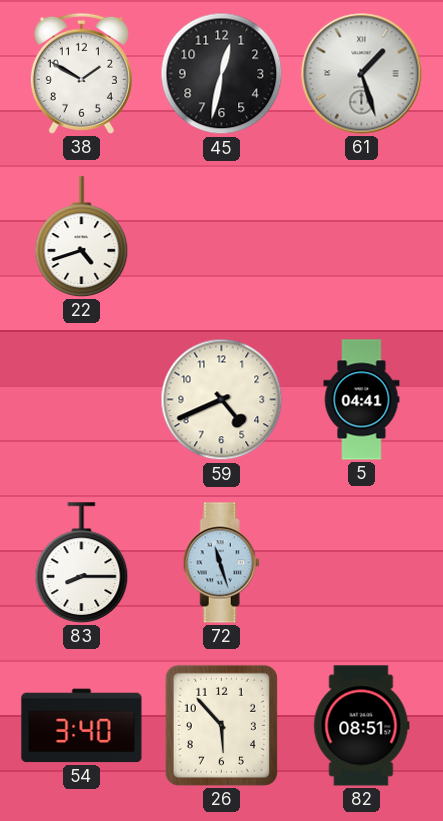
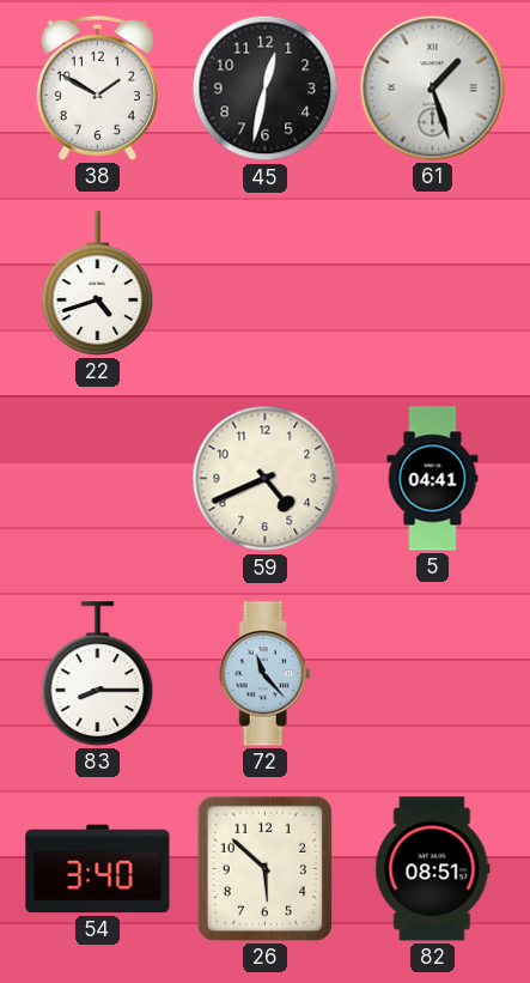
72: 11:27 -> 11:23
26: 5:53 -> 5:52
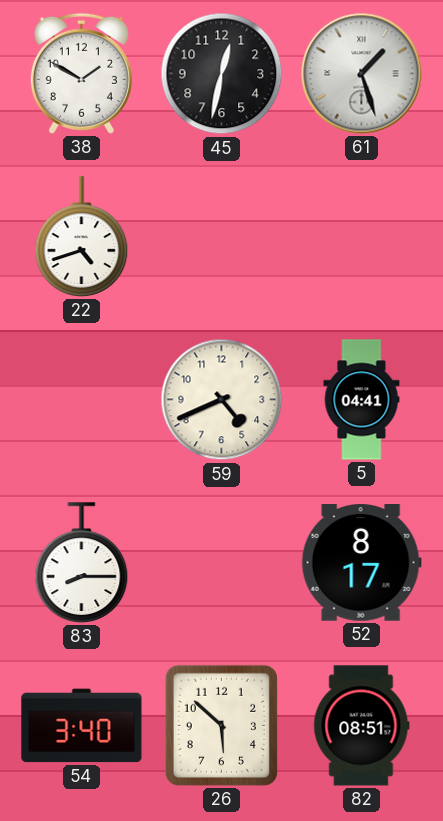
72: 11:23 -> none
52: none -> 8:17
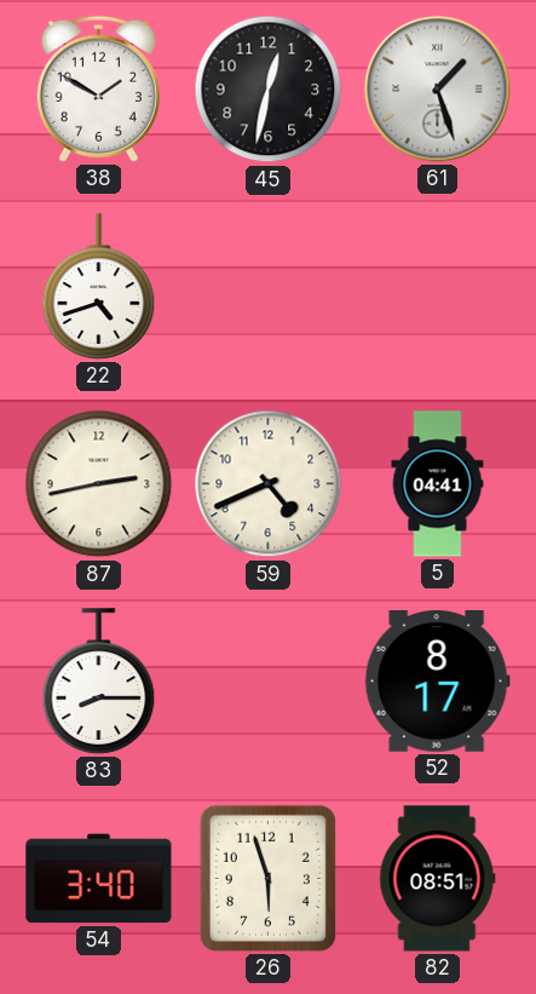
87: none -> 2:43
26: 5:52 -> 5:57
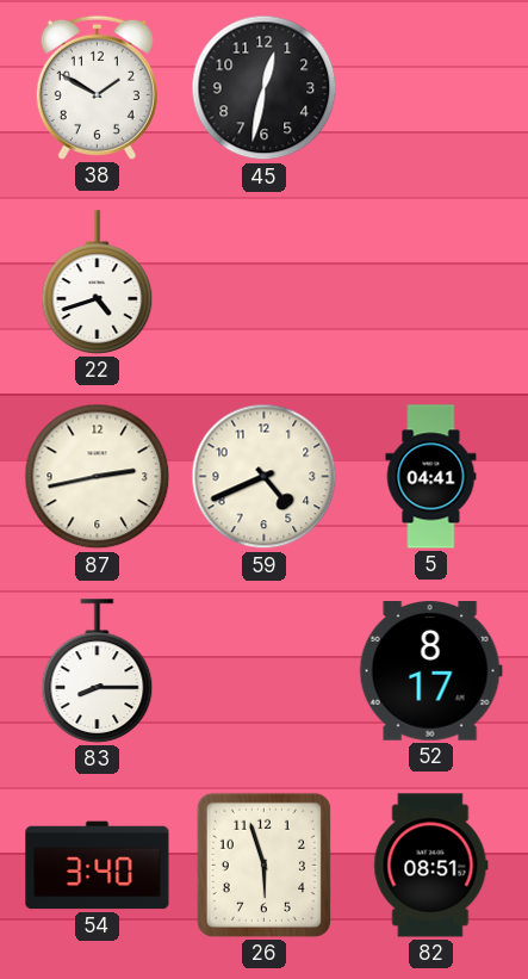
61: 1:27 -> none
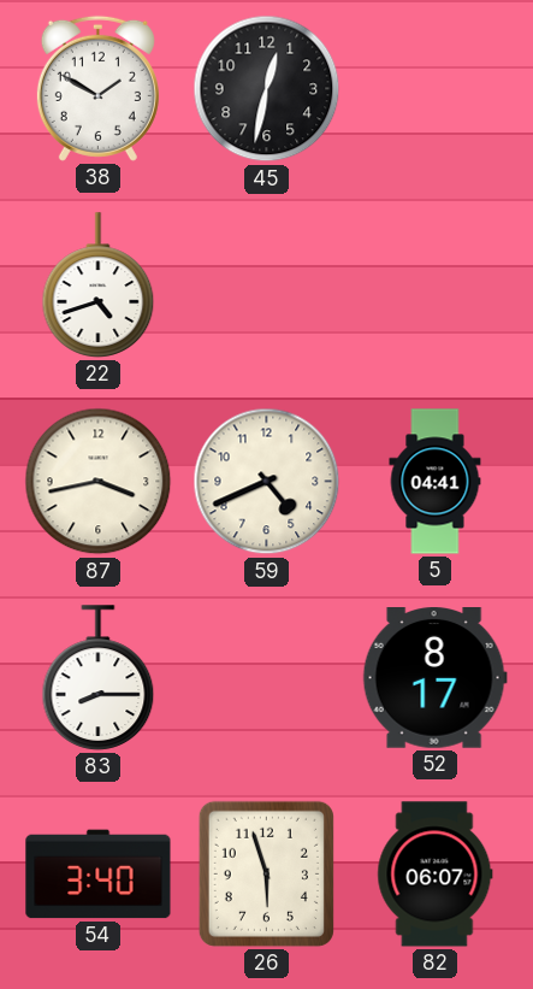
87: 2:43 -> 3:43
82: 08:51 -> 06:07
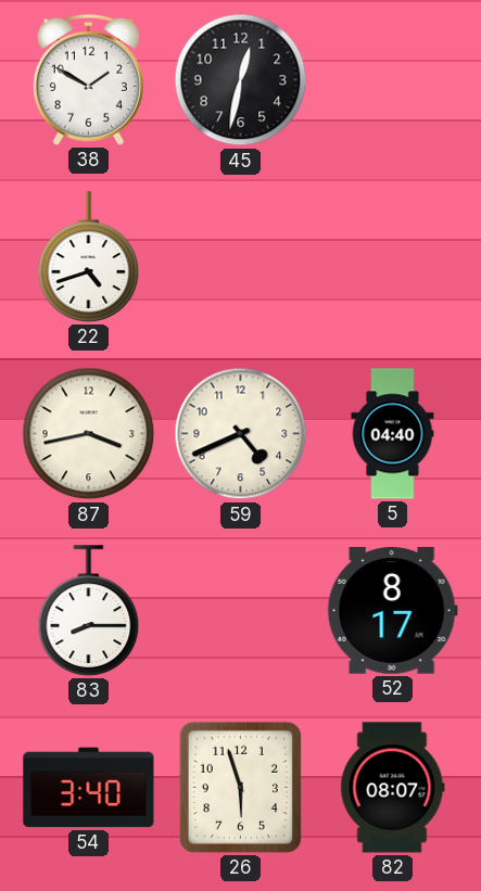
5: 04:41 -> 04:40
82: 06:07 -> 08:07
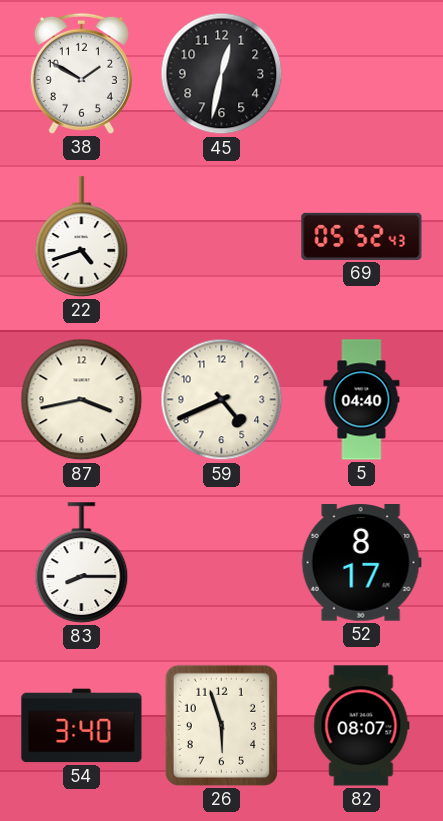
69: none -> 05:52
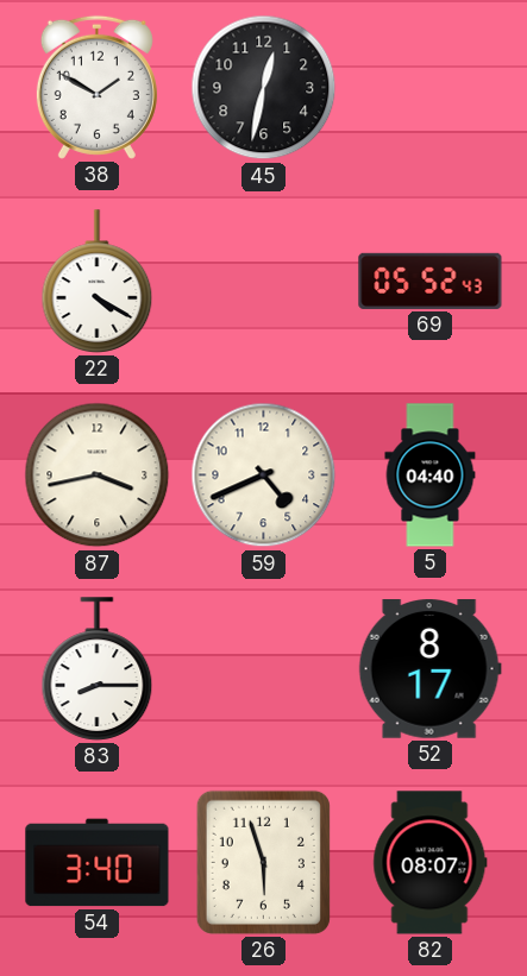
22: 4:42 -> 4:20
